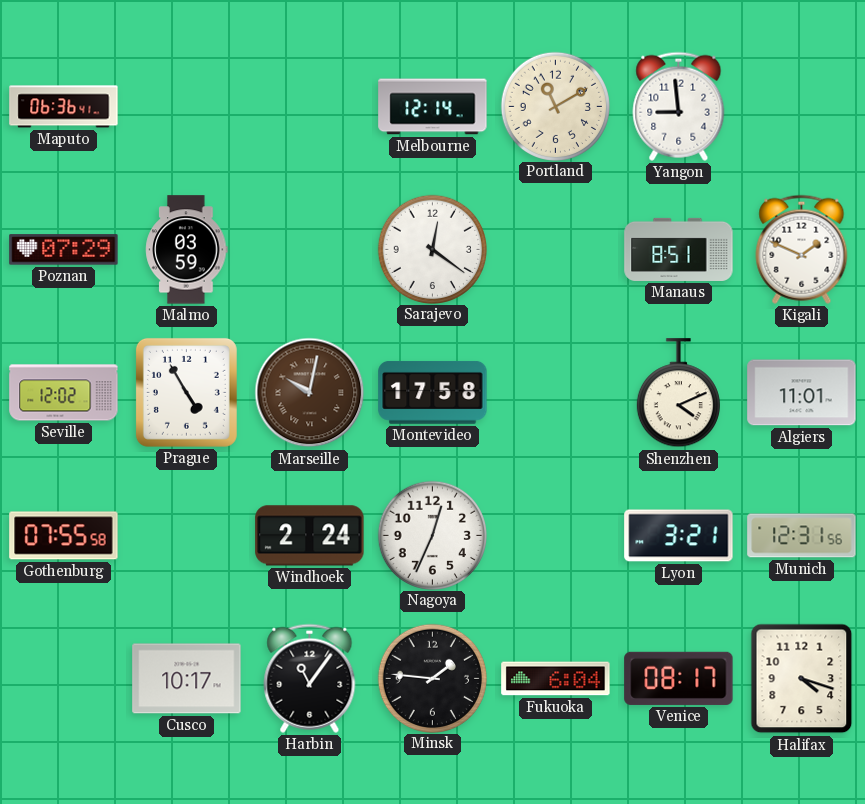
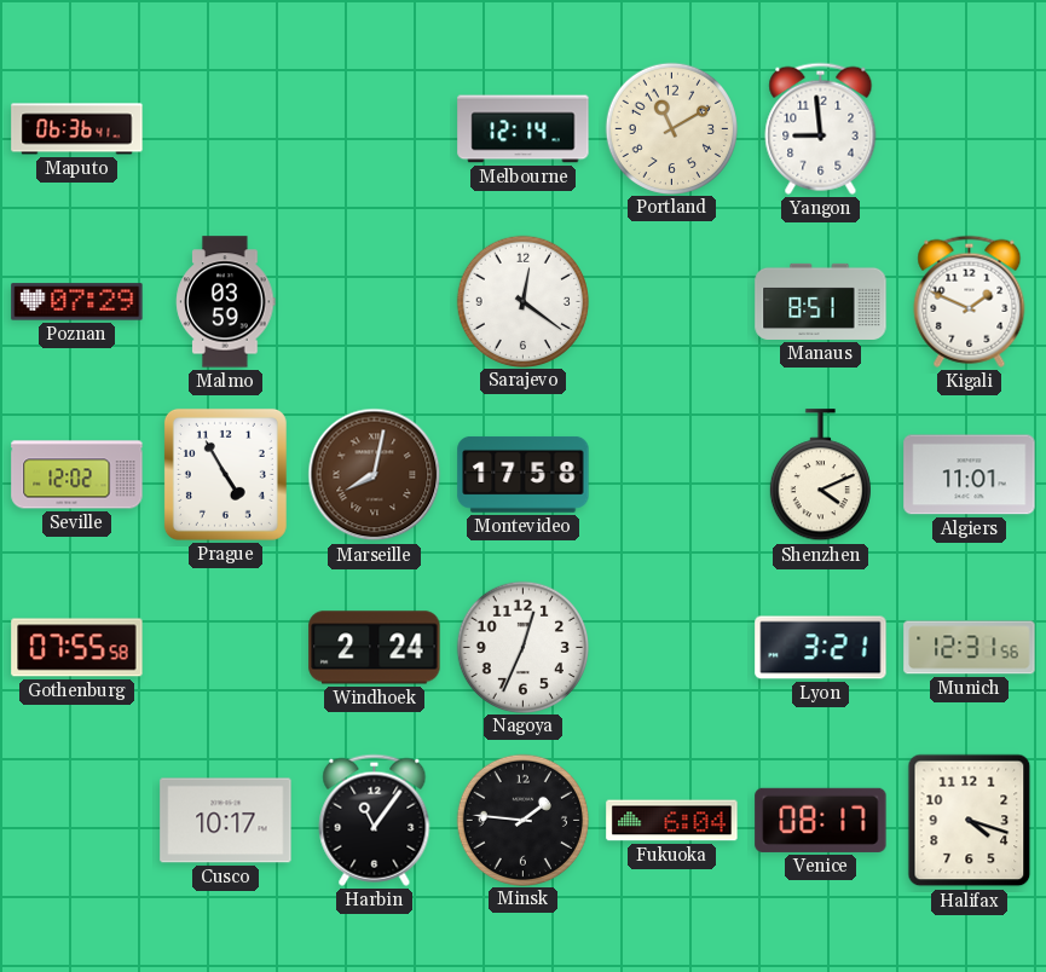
Marseille: 10:02 -> 8:02
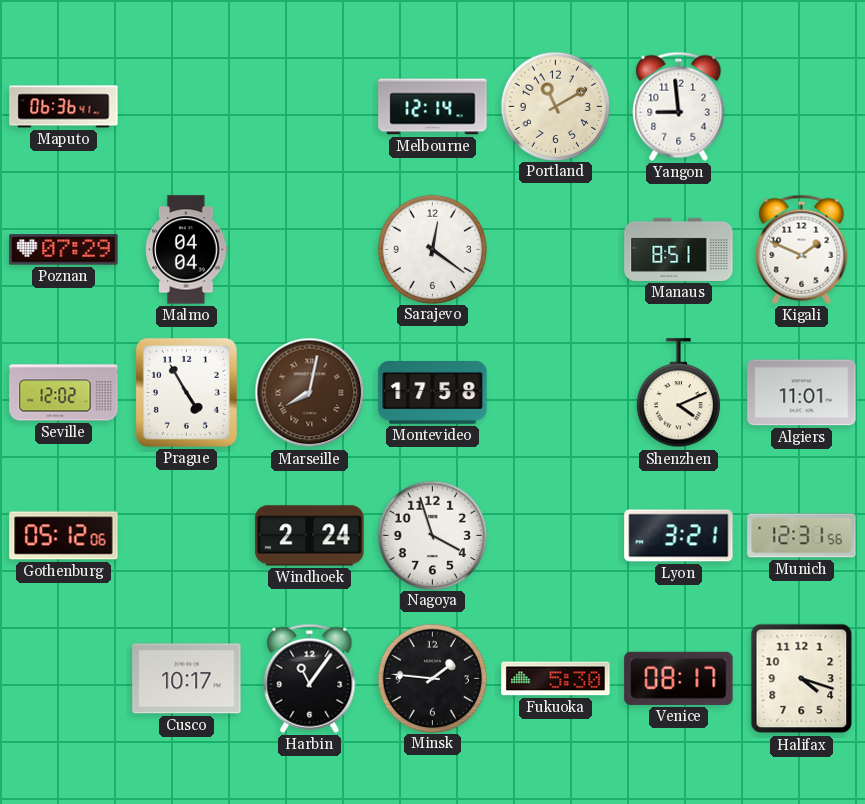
Malmo: 03:59 -> 04:04
Gothenburg: 07:55 -> 05:12
Nagoya: 12:34 -> 3:57
Fukuoka: 6:04 -> 5:30
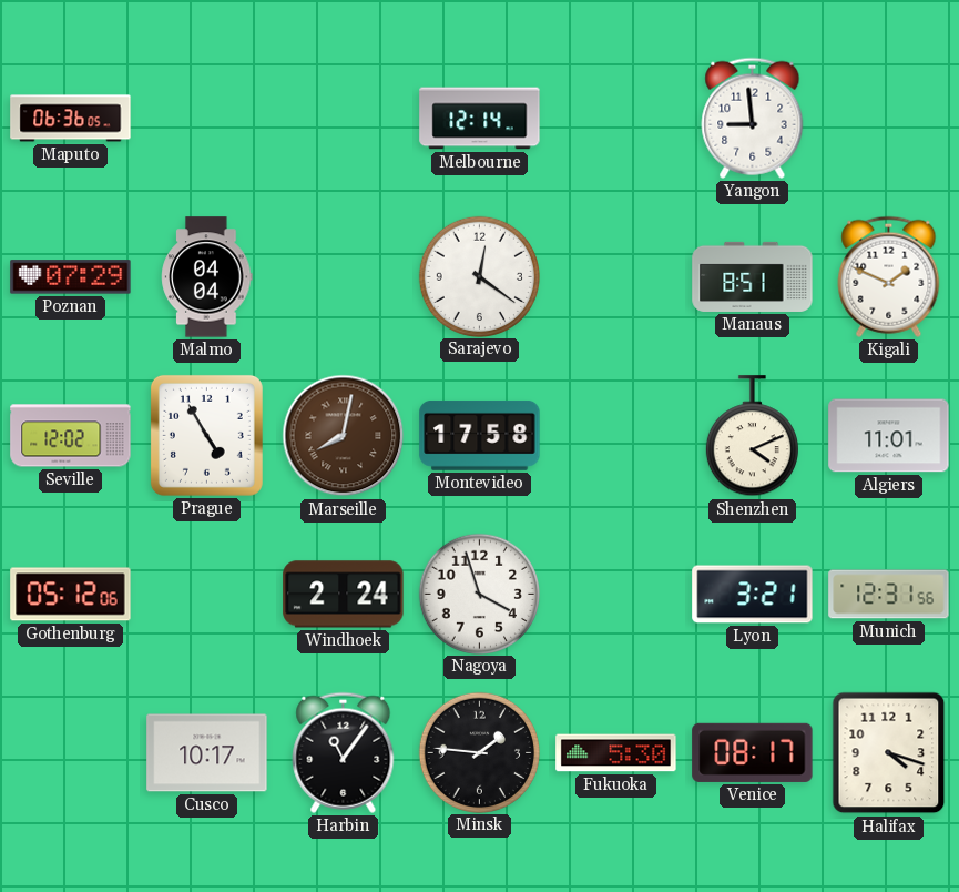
Maputo: 06:36:41 -> 06:36:05
Portland: 11:10 -> none
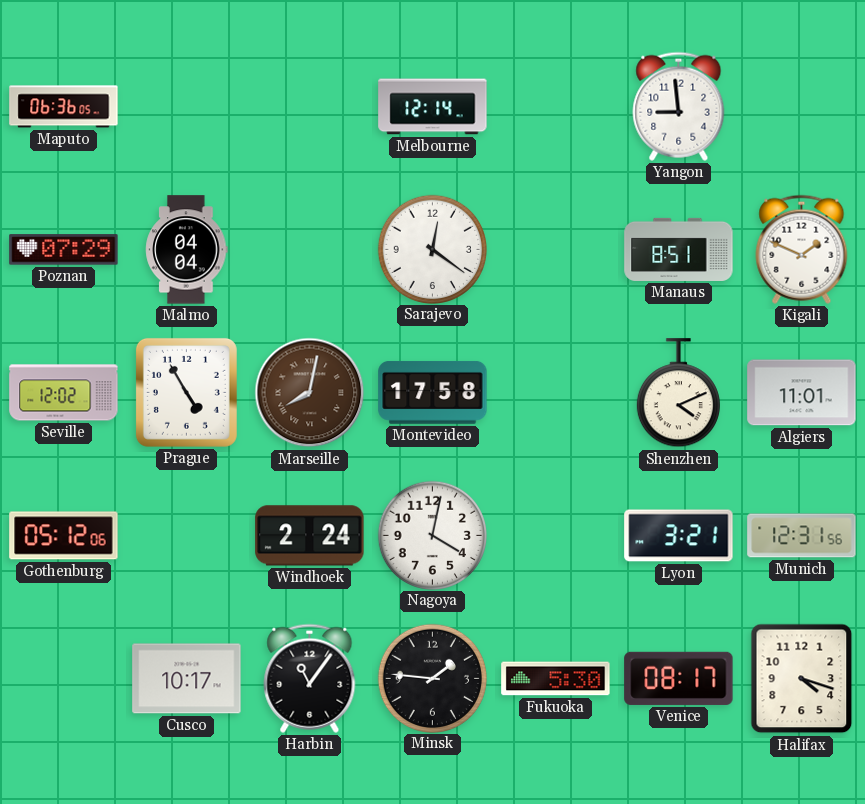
Nagoya: 3:57 -> 4:02
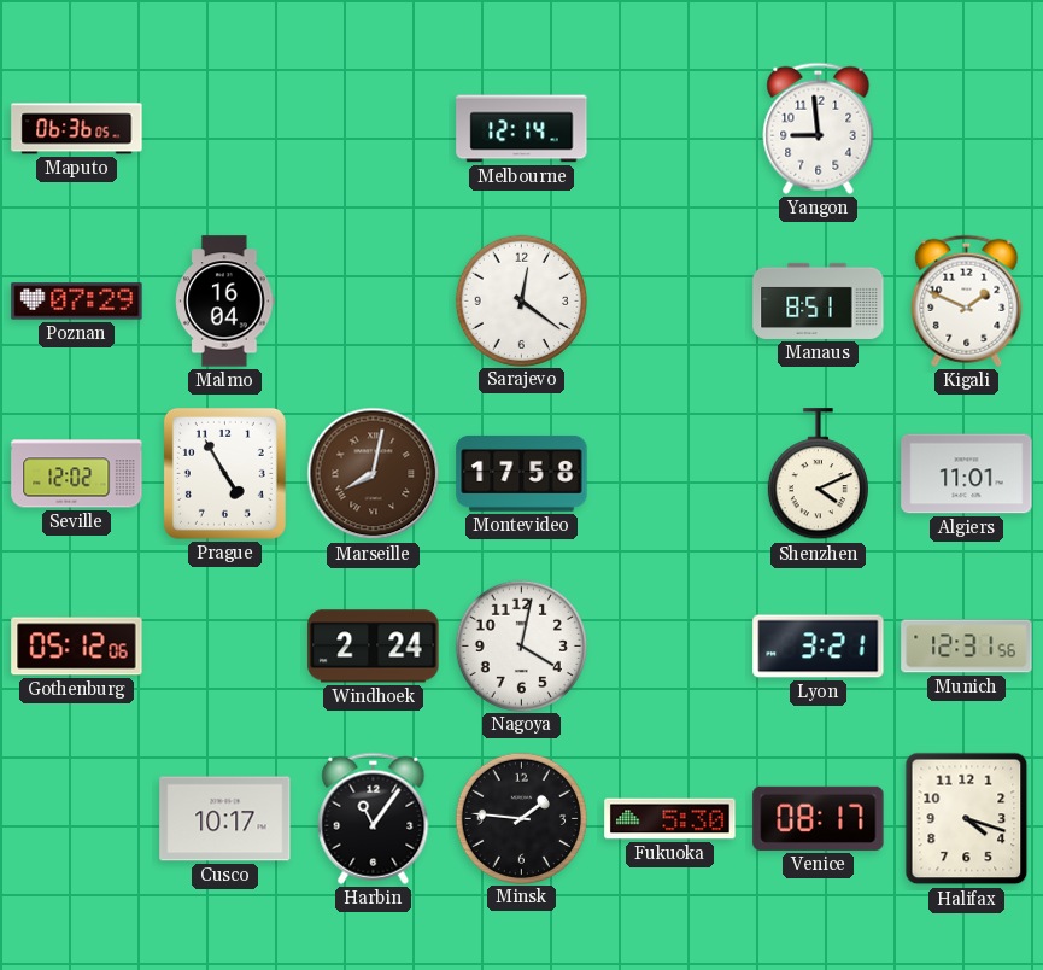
Malmo: 04:04 -> 16:04
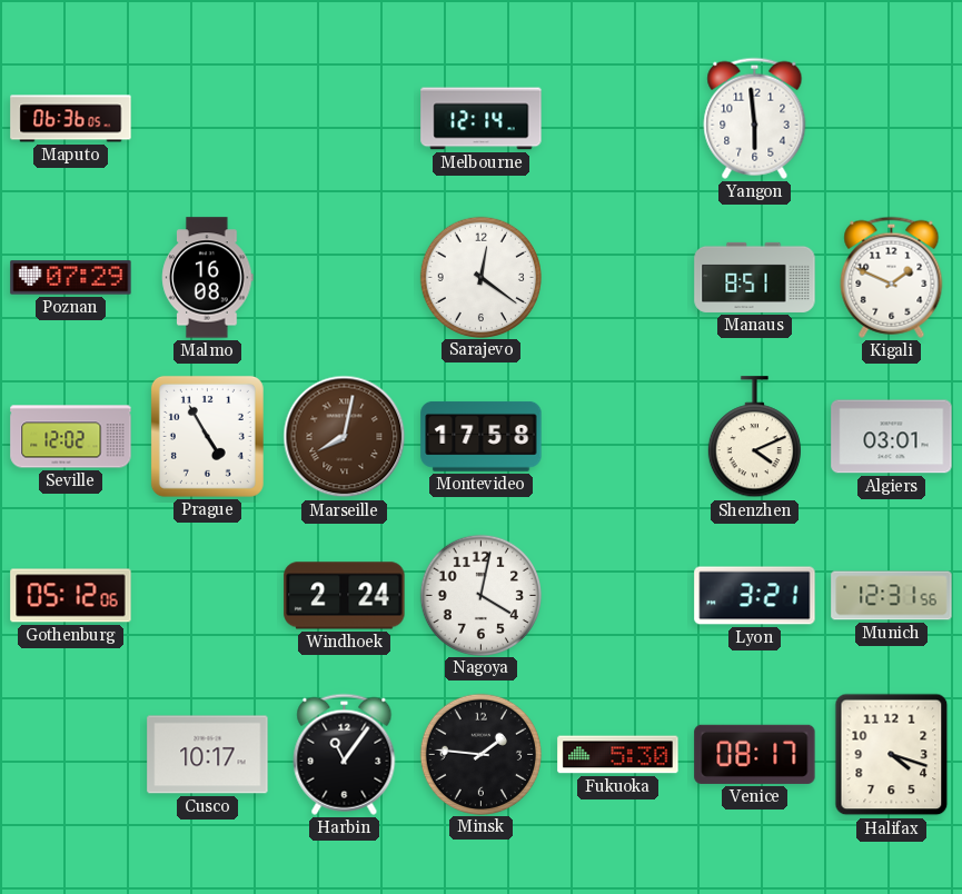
Yangon: 8:59 -> 5:59
Malmo: 16:04 -> 16:08
Algiers: 11:01 -> 03:01
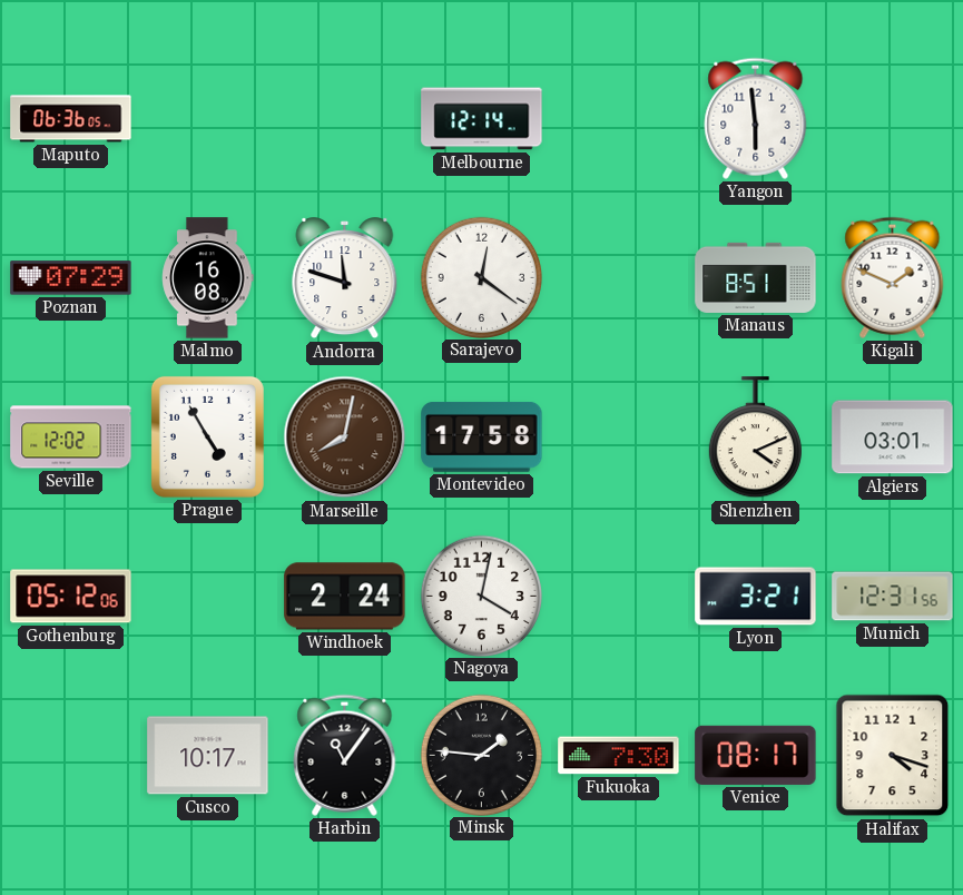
Andorra: none -> 11:48
Fukuoka: 5:30 -> 7:30
